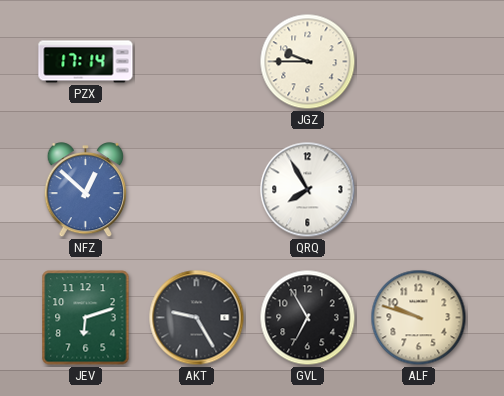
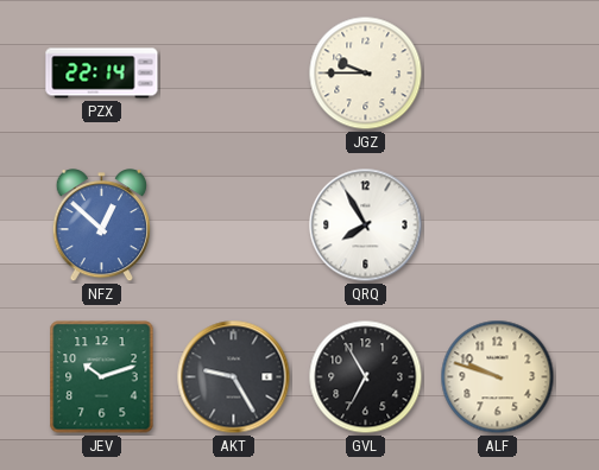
PZX: 17:14 -> 22:14
JEV: 6:12 -> 10:12
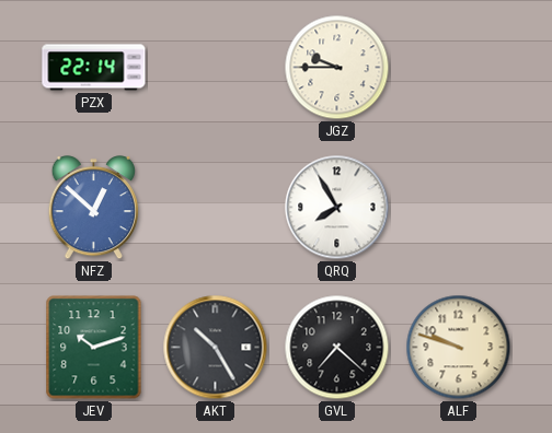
AKT: 9:25 -> 10:25
GVL: 6:55 -> 7:22
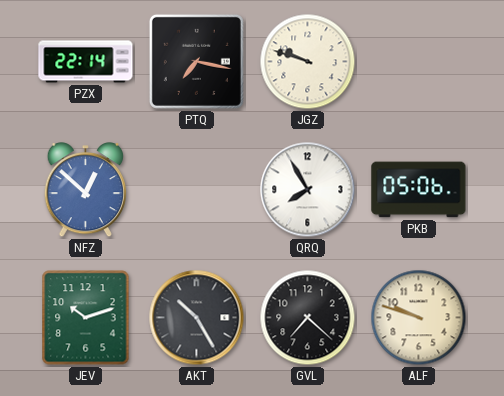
PTQ: none -> 7:17
JGZ: 9:45 -> 9:48
PKB: none -> 05:06
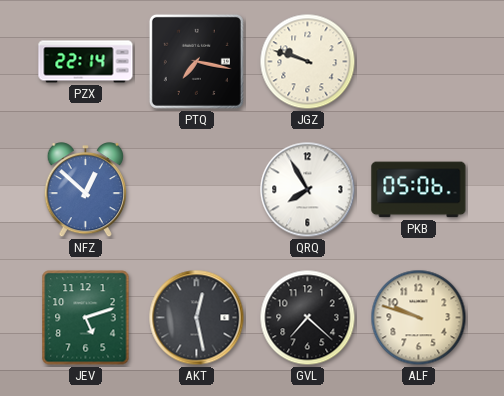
JEV: 10:12 -> 5:12
AKT: 10:25 -> 12:28
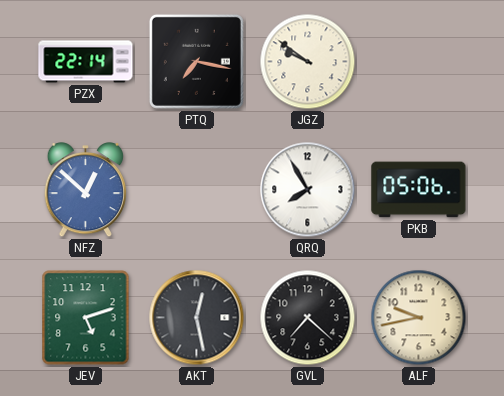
JGZ: 9:48 -> 9:51
ALF: 9:48 -> 9:43
